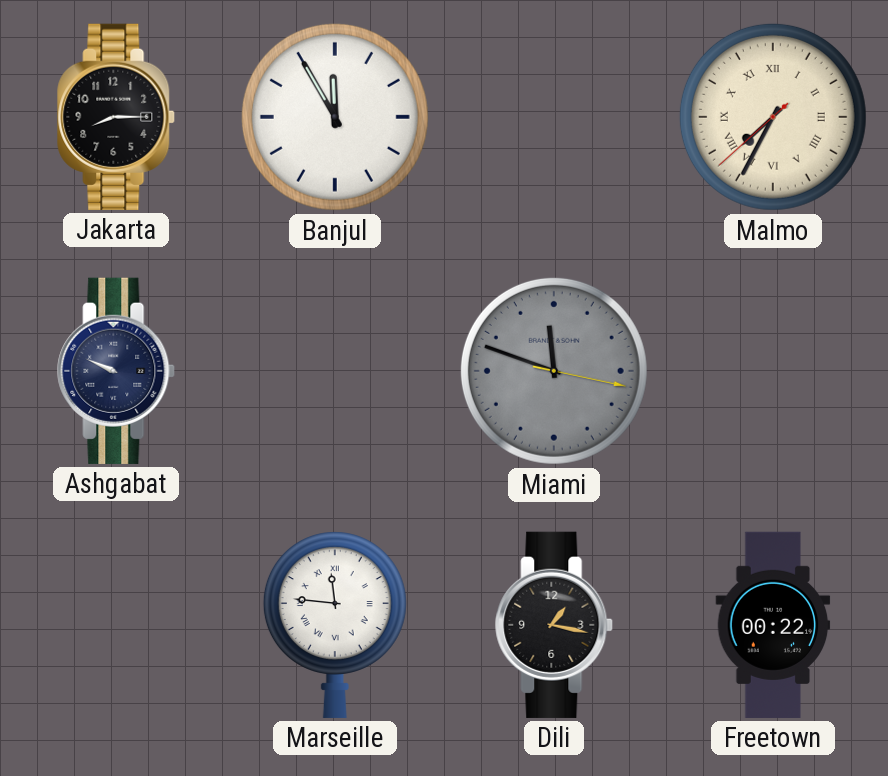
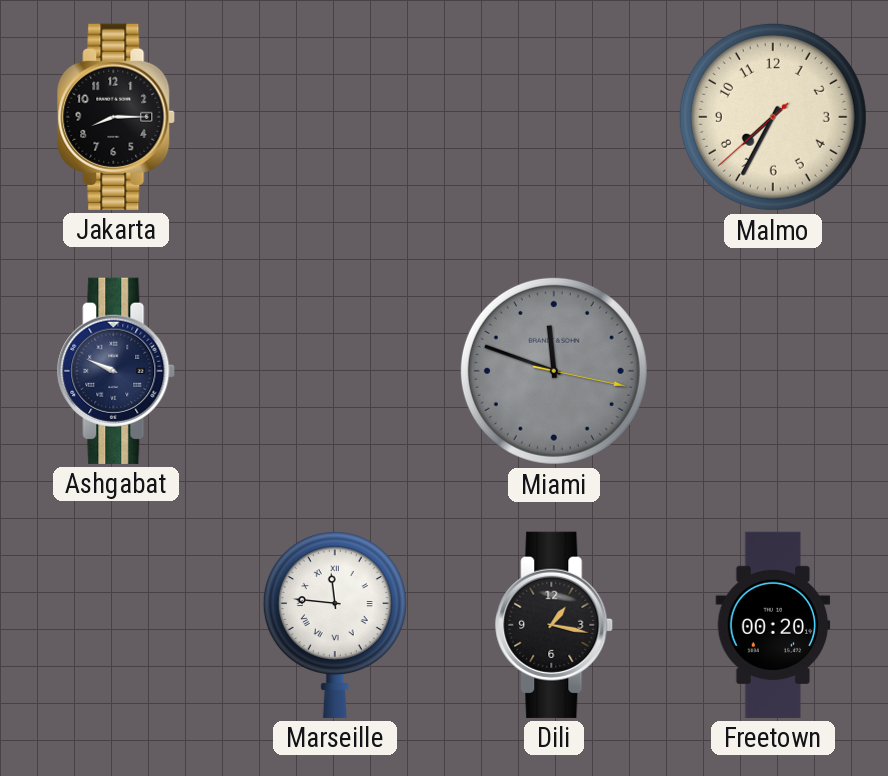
Banjul: 11:55 -> none
Malmo numerals: Roman -> Arabic
Freetown: 00:22 -> 00:20
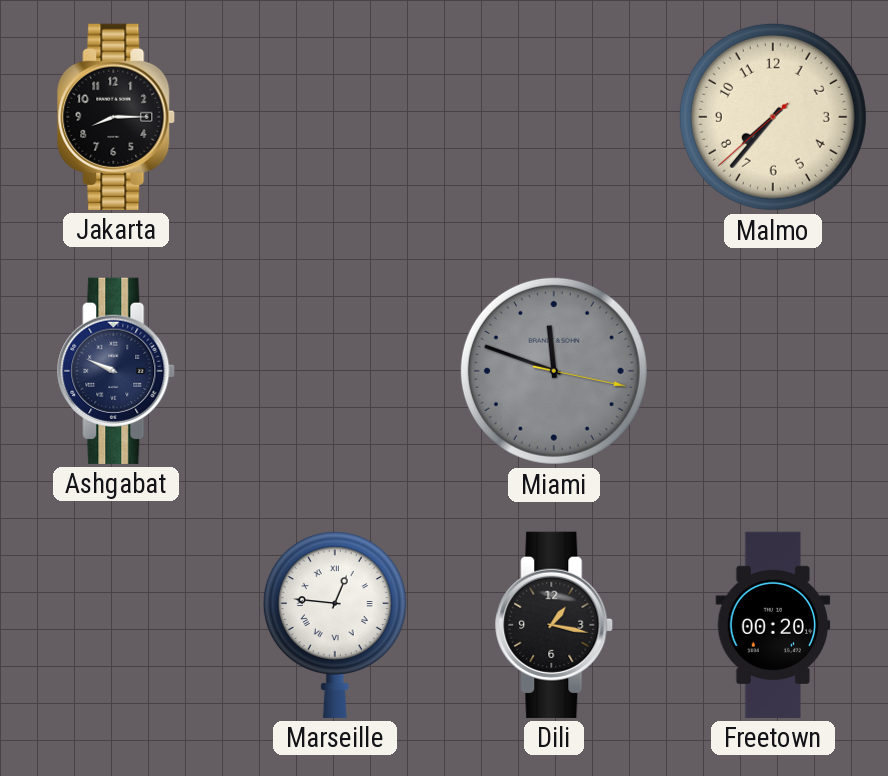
Malmo: 7:34 -> 7:36
Marseille: 11:46 -> 12:46
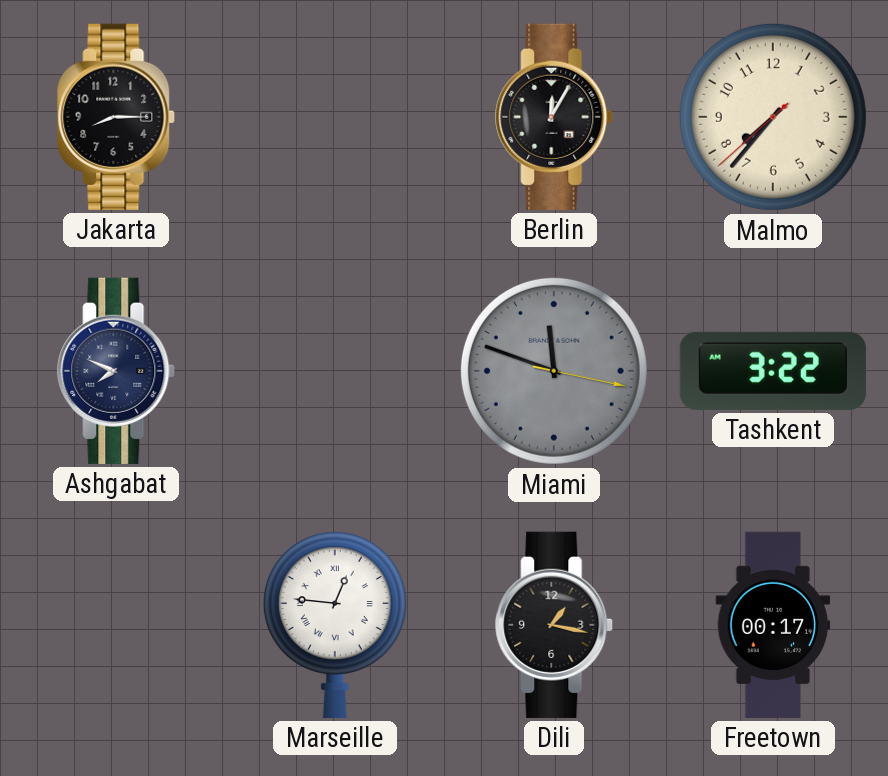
Berlin: none -> 12:05
Ashgabat: 9:49 -> 7:49
Tashkent: none -> 3:22
Freetown: 00:20 -> 00:17
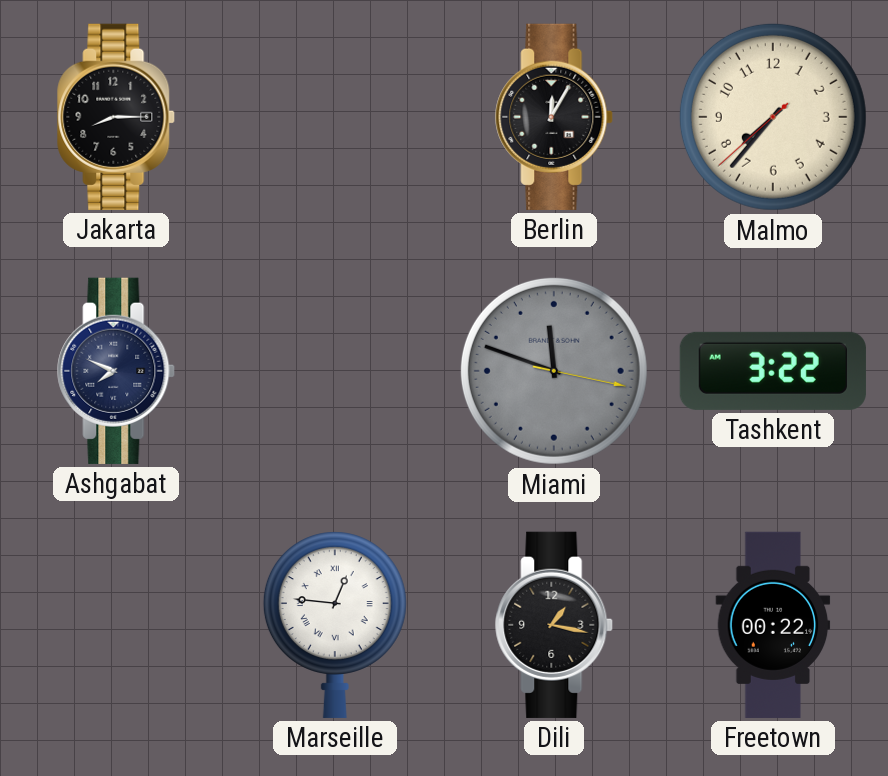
Freetown: 00:17 -> 00:22
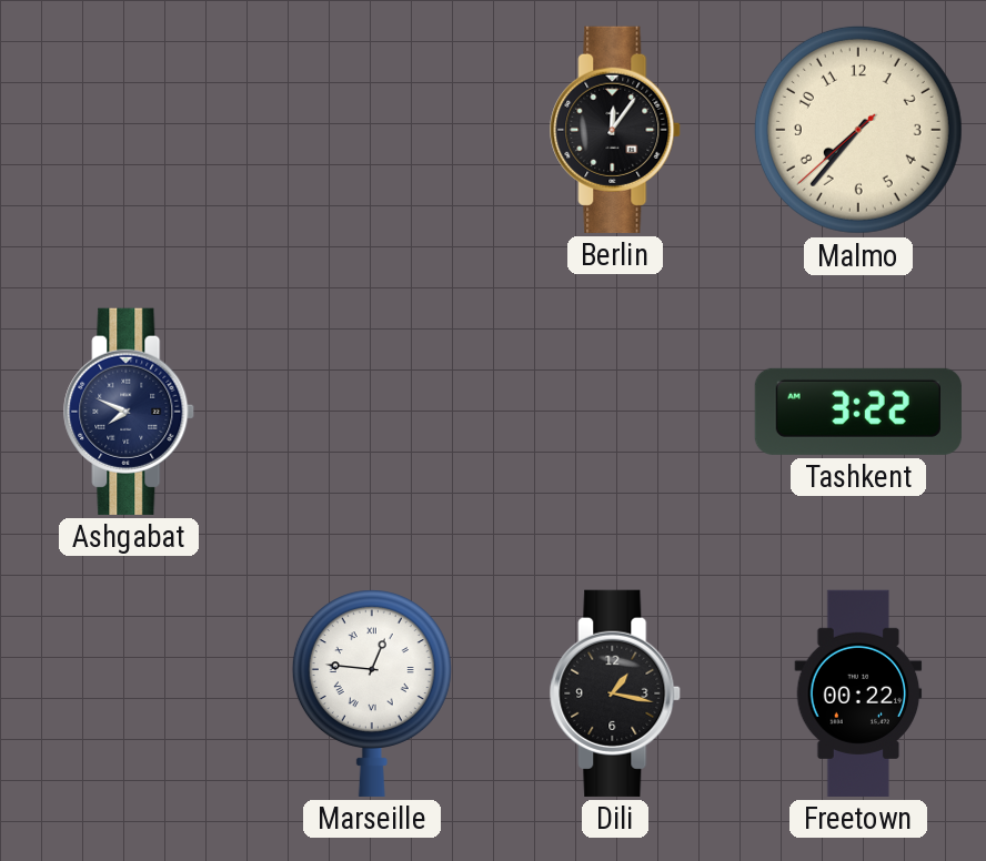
Jakarta: 8:15 -> none
Berlin: 12:05 -> 12:06
Miami: 11:48 -> none
